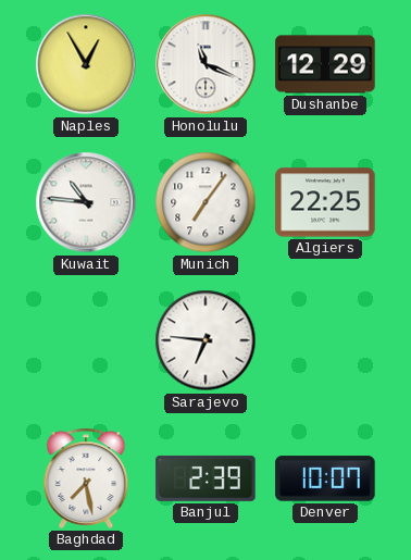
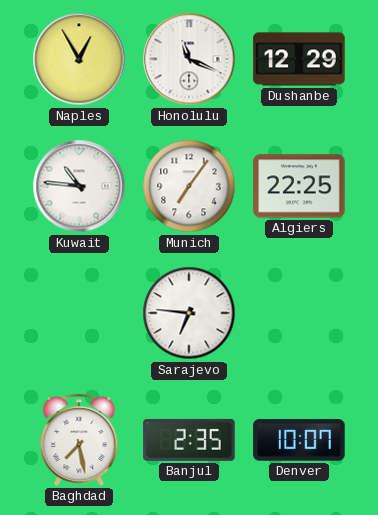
Banjul: 2:39 -> 2:35
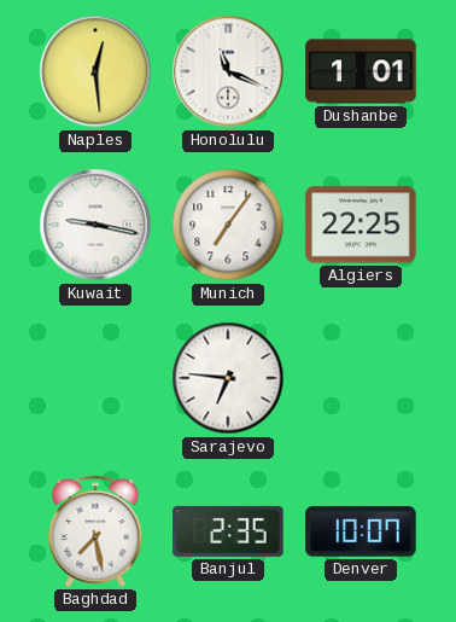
Naples: 12:55 -> 12:29
Dushanbe: 12:29 -> 1:01
Kuwait: 10:46 -> 9:17
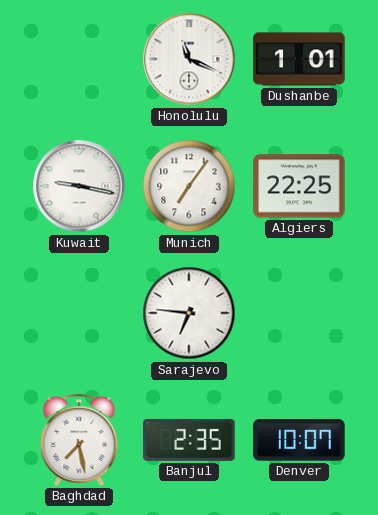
Naples: 12:29 -> none
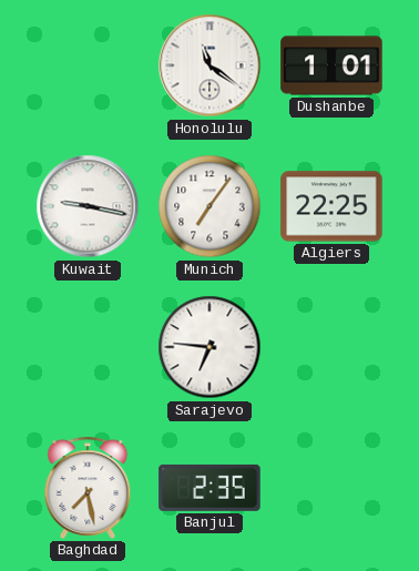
Honolulu: 11:19 -> 11:21
Denver: 10:07 -> none
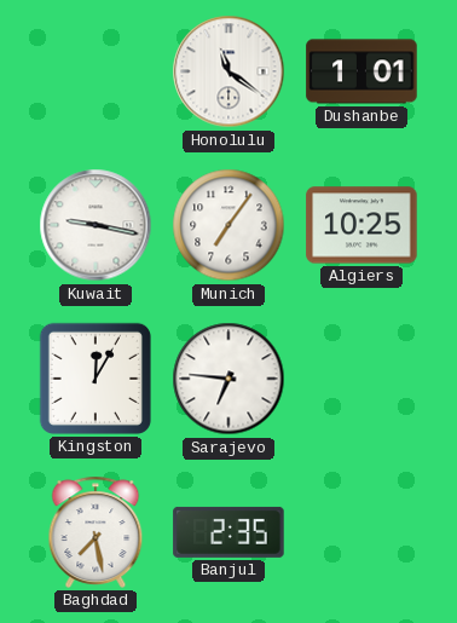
Algiers: 22:25 -> 10:25
Kingston: none -> 12:05
